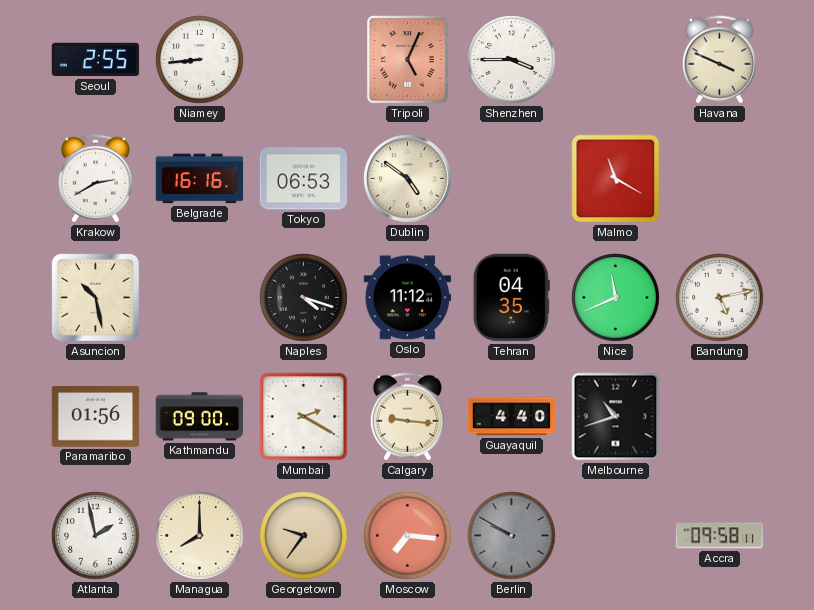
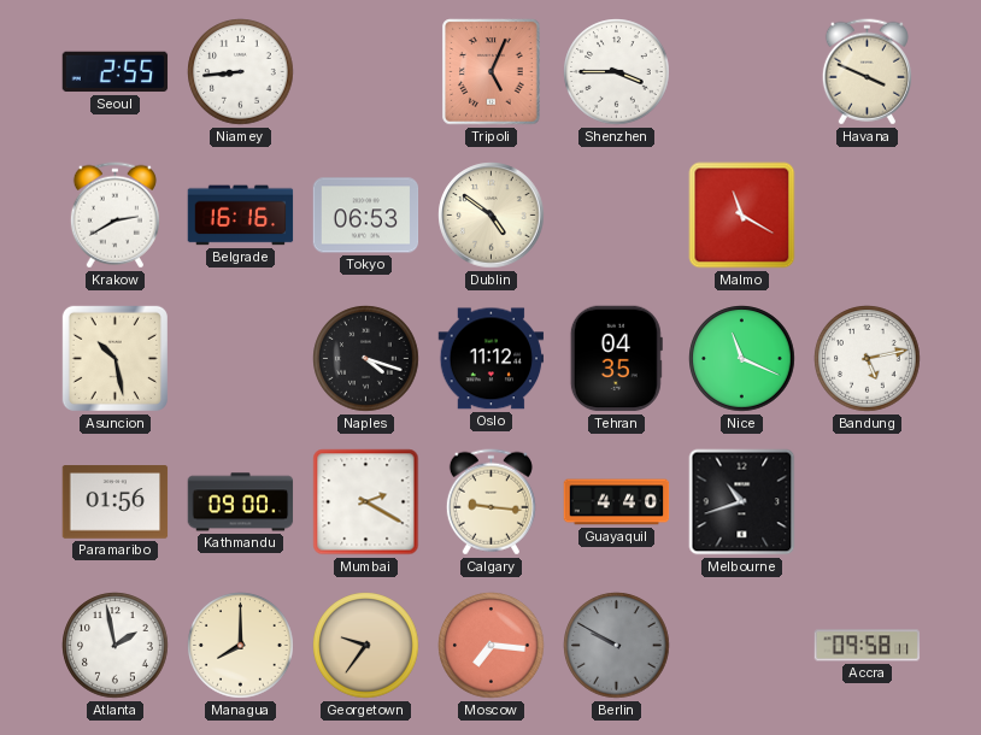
Nice: 11:41 -> 11:19
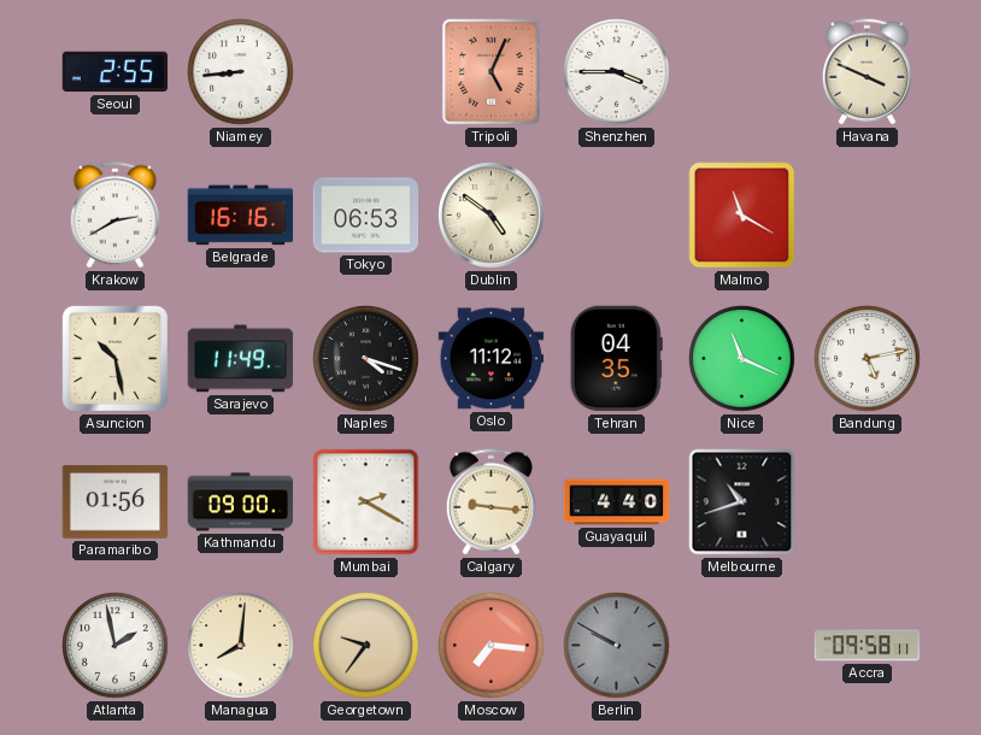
Sarajevo: none -> 11:49
Managua: 8:00 -> 8:01
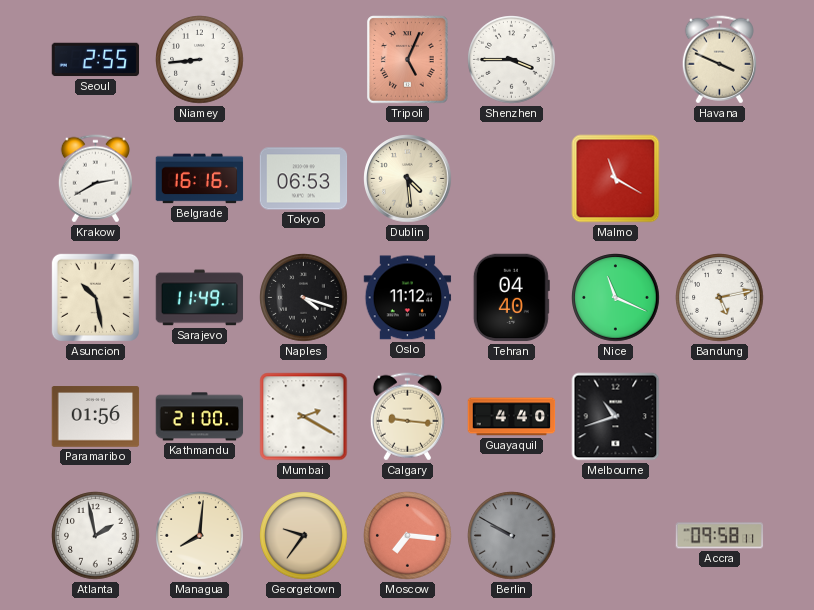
Dublin: 4:51 -> 4:29
Tehran: 04:35 -> 04:40
Kathmandu: 09:00 -> 21:00
